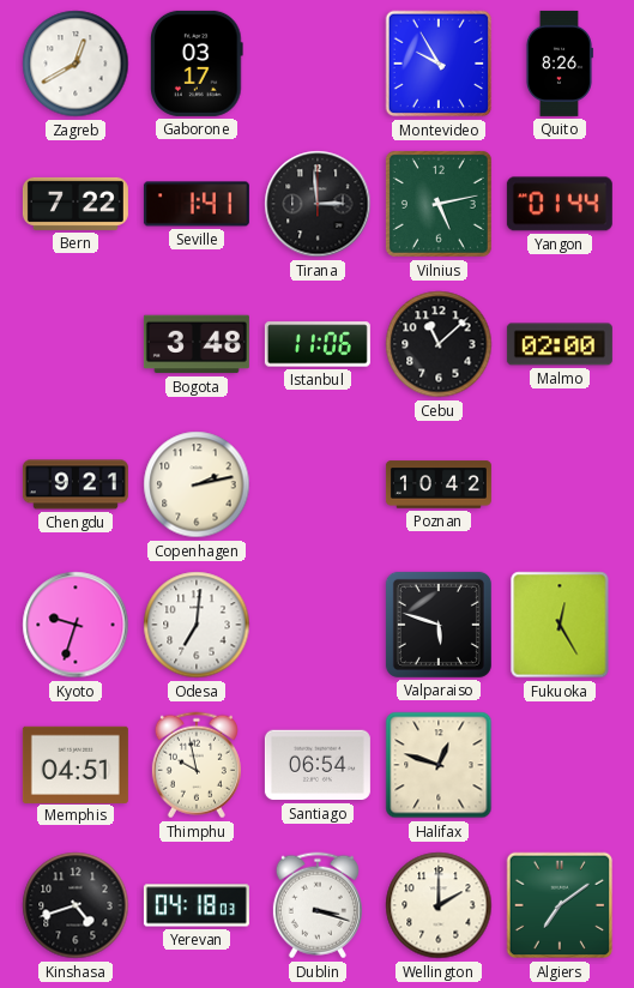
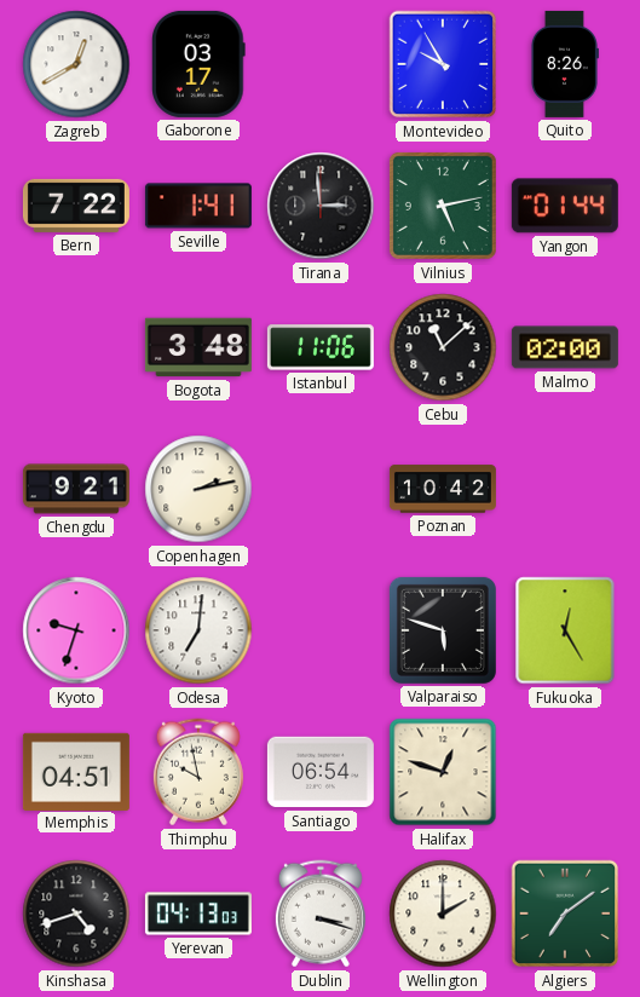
Yerevan: 04:18 -> 04:13
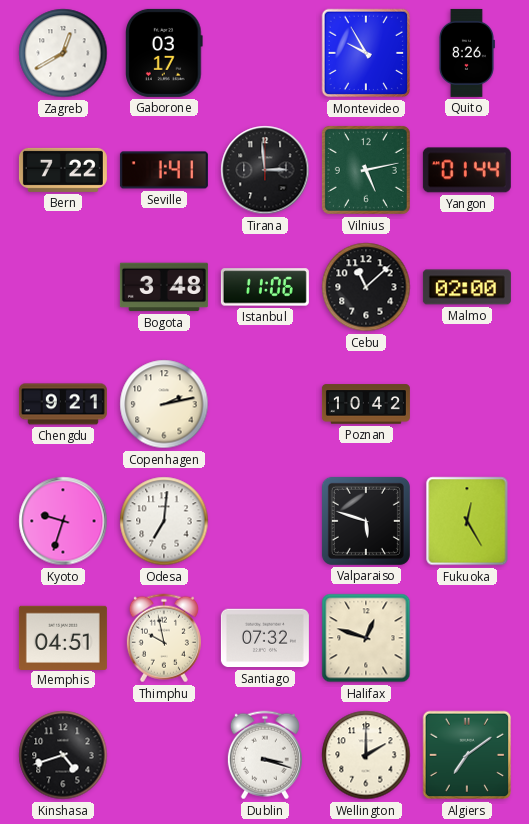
Santiago: 06:54 -> 07:32
Yerevan: 04:13 -> none
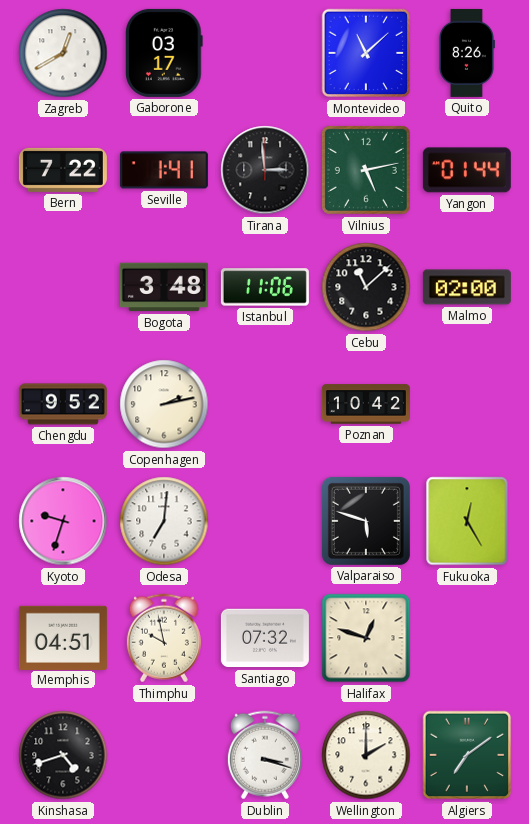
Montevideo: 9:55 -> 11:08
Chengdu: 9:21 -> 9:52
